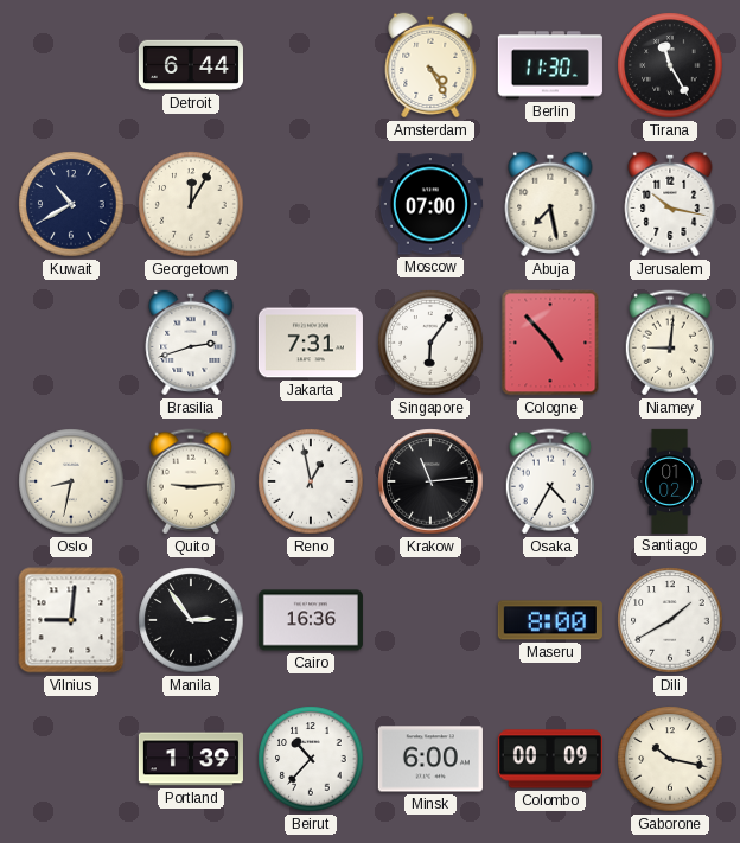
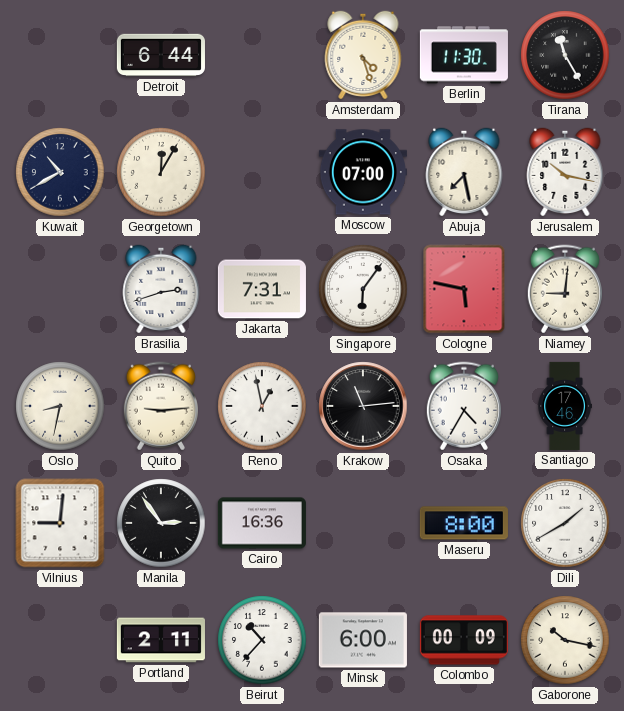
Amsterdam: 4:25 -> 4:27
Cologne: 4:53 -> 5:47
Santiago: 01:02 -> 17:46
Portland: 1:39 -> 2:11
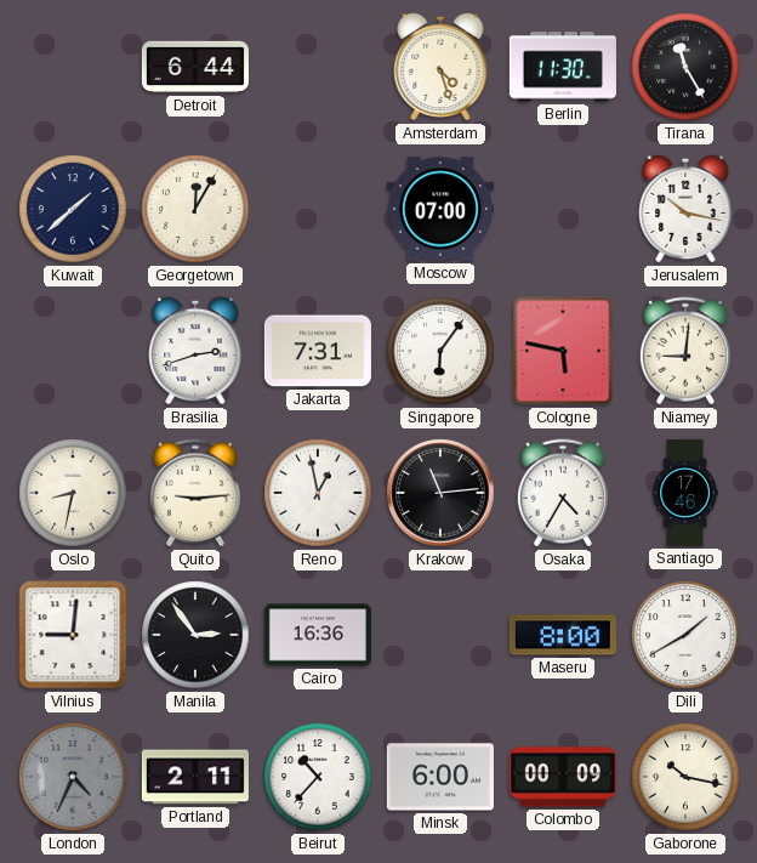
Kuwait: 10:40 -> 1:38
Abuja: 7:28 -> none
London: none -> 4:34
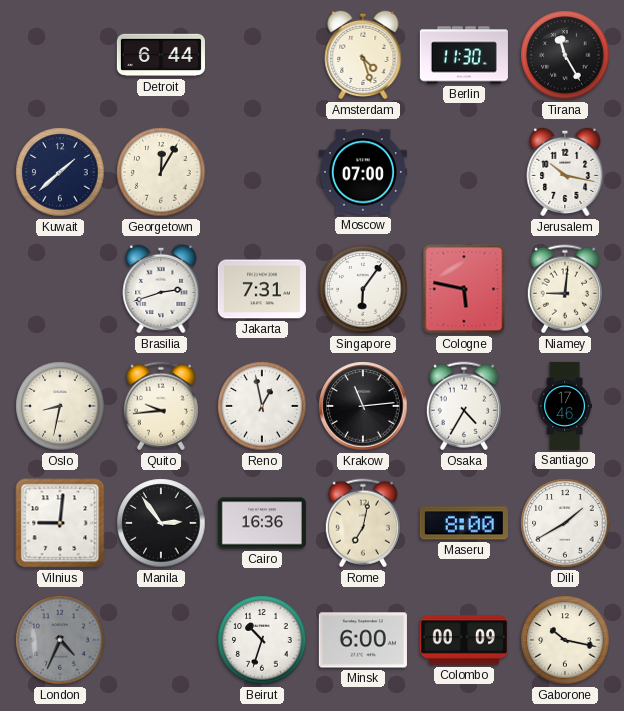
Quito: 9:14 -> 9:44
Rome: none -> 7:02
Portland: 2:11 -> none
Beirut: 10:37 -> 10:33
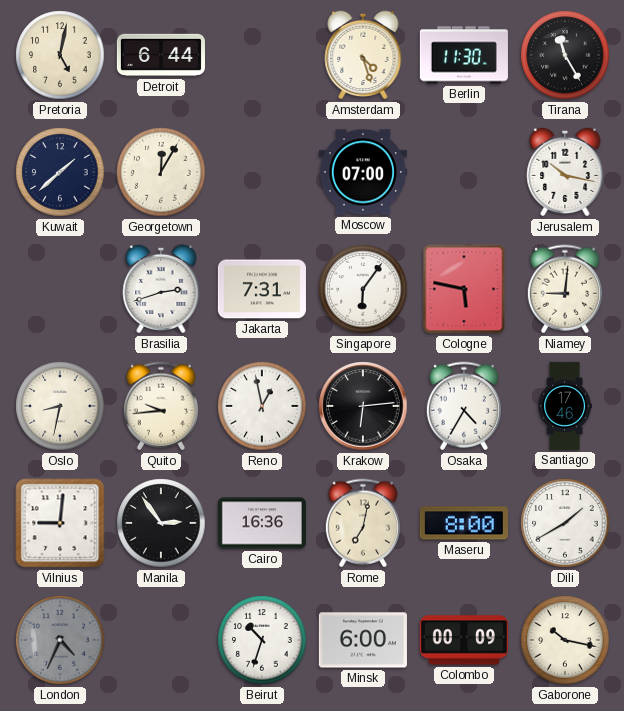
Pretoria: none -> 5:02
Krakow: 11:14 -> 6:14
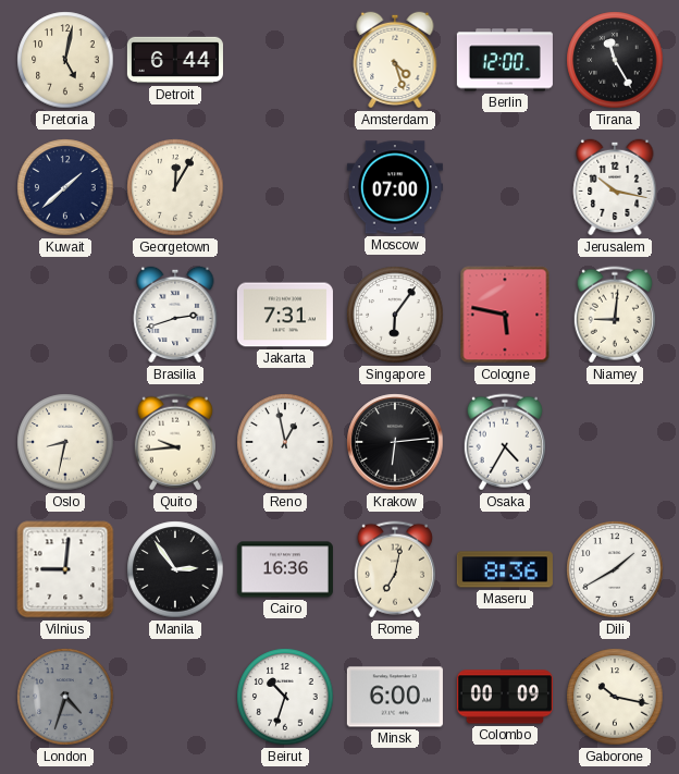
Berlin: 11:30 -> 12:00
Santiago: 17:46 -> none
Maseru: 8:00 -> 8:36
London: 4:34 -> 4:33
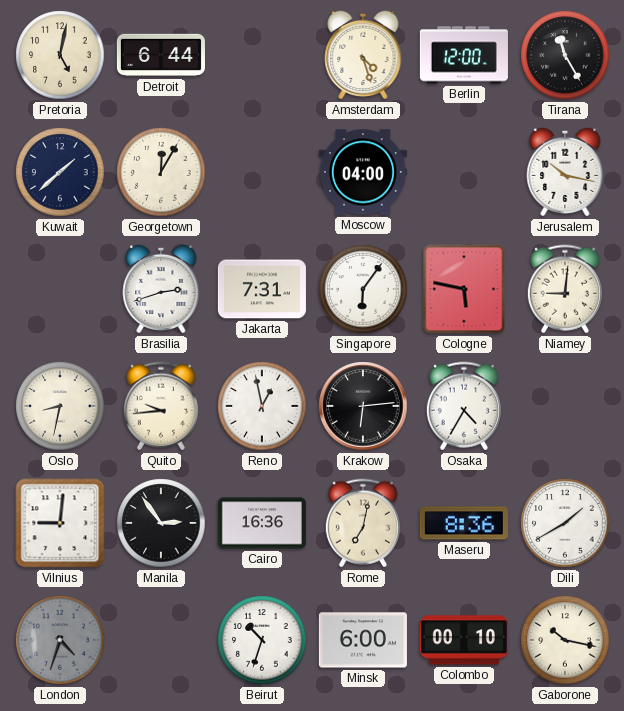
Moscow: 07:00 -> 04:00
Colombo: 00:09 -> 00:10
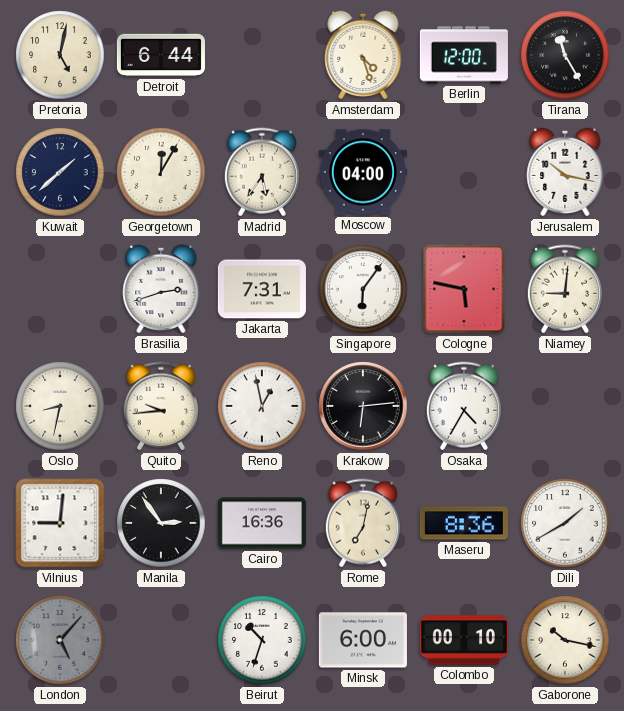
Madrid: none -> 5:36
London: 4:33 -> 5:07
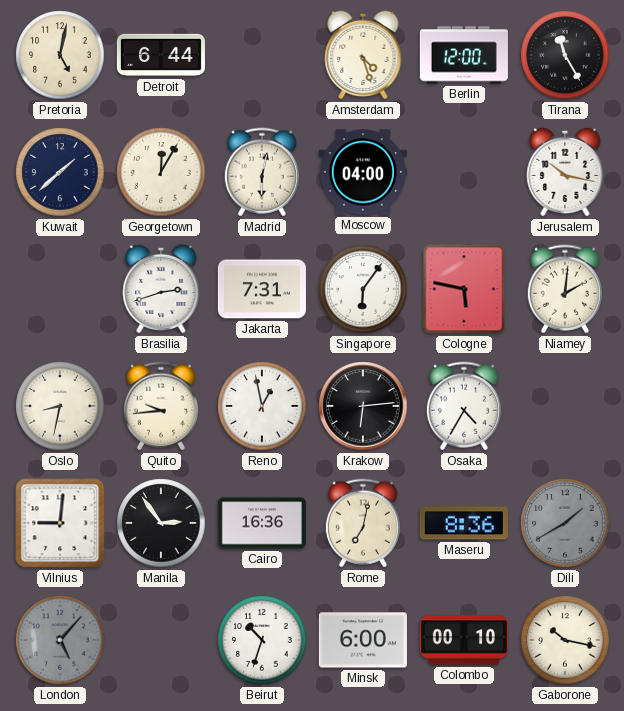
Madrid: 5:36 -> 6:02
Niamey: 9:01 -> 2:01
Dili dial: white -> grey
